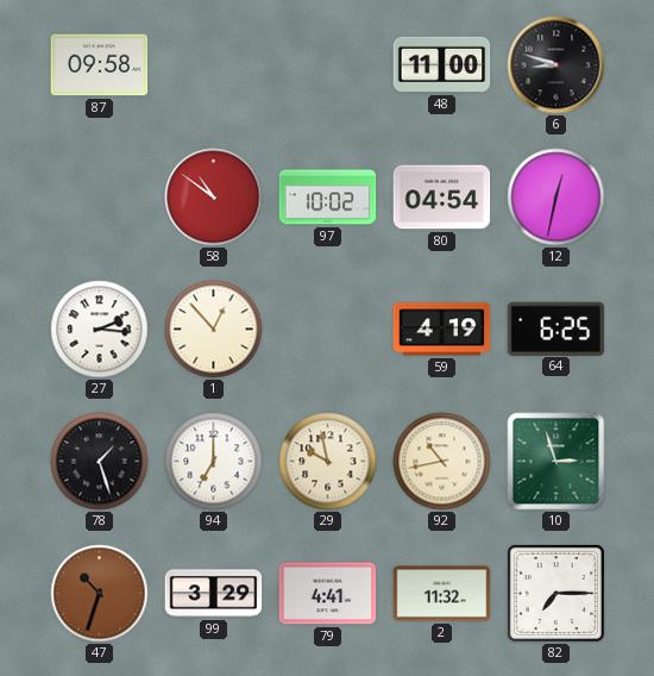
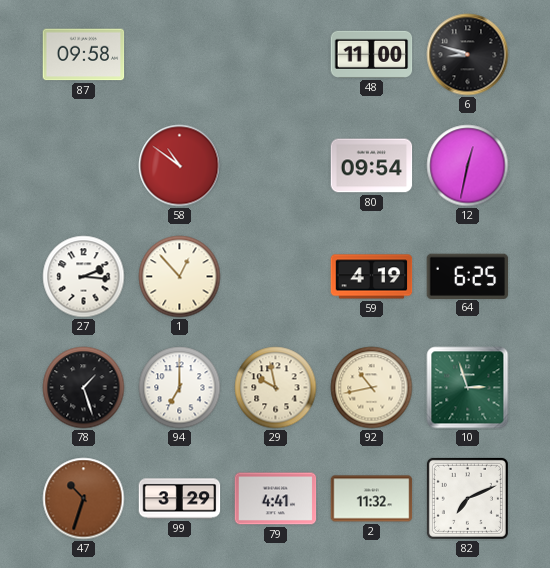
97: 10:02 -> none
80: 04:54 -> 09:54
82: 7:15 -> 7:11
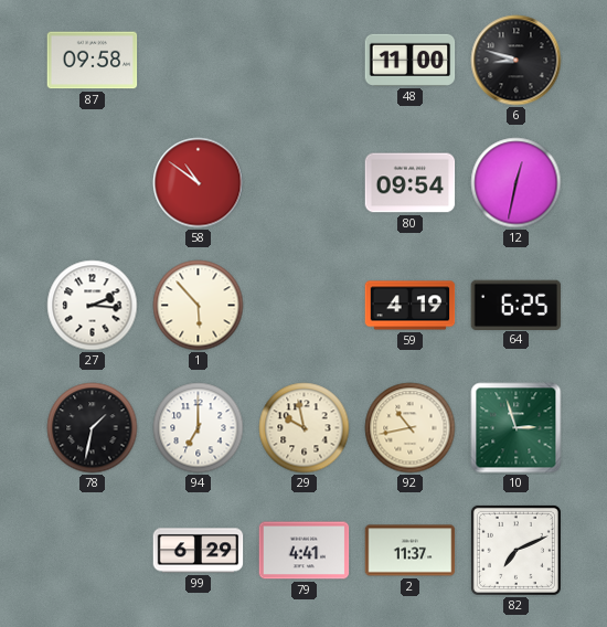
1: 12:53 -> 5:53
78: 1:27 -> 1:32
47: 10:33 -> none
99: 3:29 -> 6:29
2: 11:32 -> 11:37
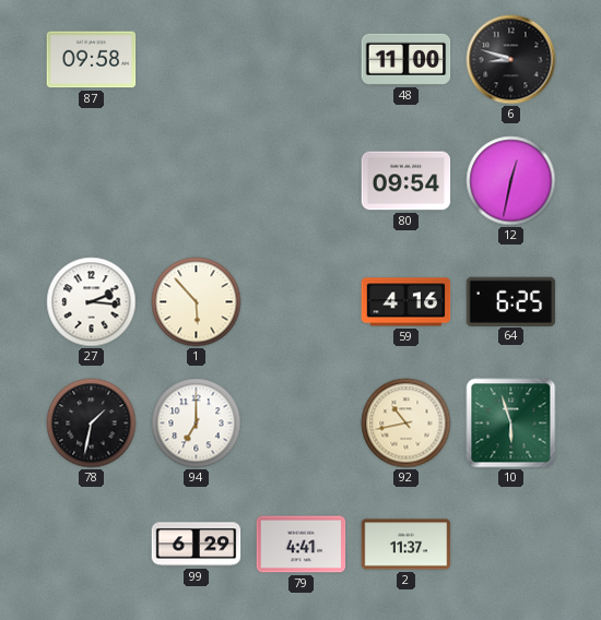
58: 10:51 -> none
59: 4:19 -> 4:16
29: 9:58 -> none
10: 2:57 -> 5:57
82: 7:11 -> none
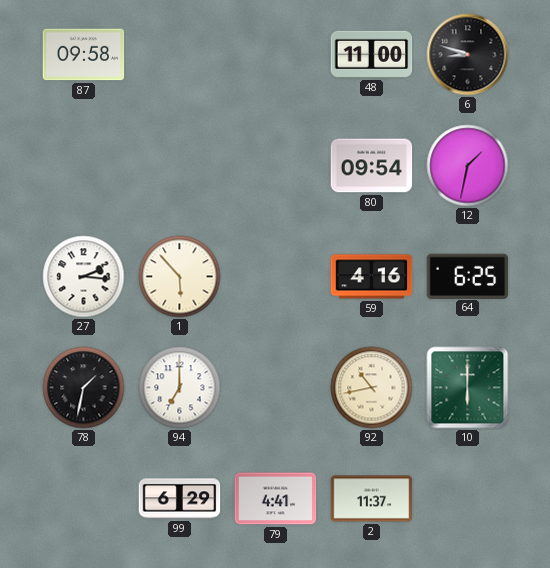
12: 12:32 -> 1:32
10: 5:57 -> 6:00
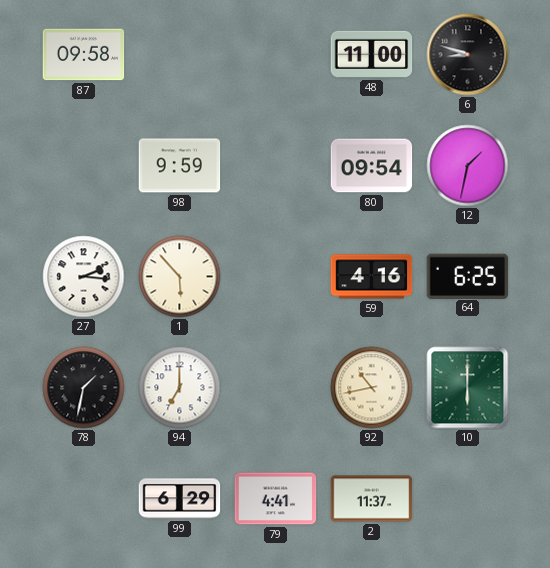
98: none -> 9:59
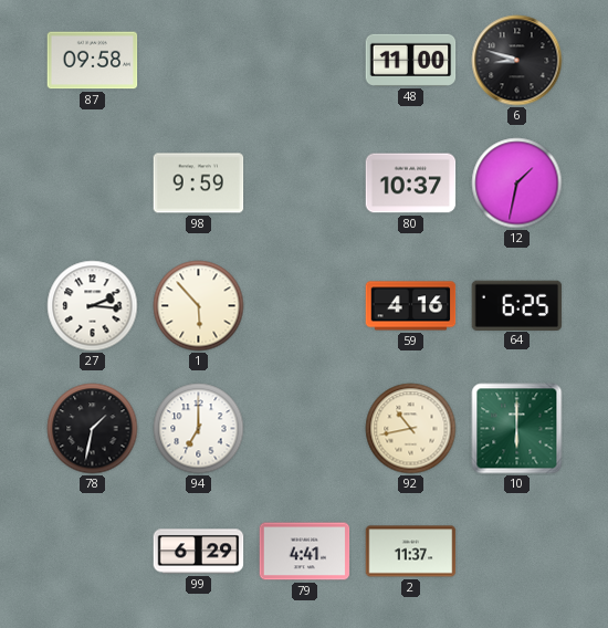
80: 09:54 -> 10:37
